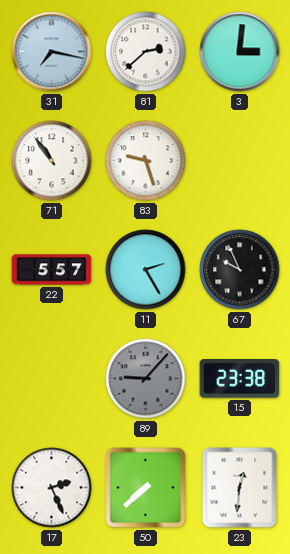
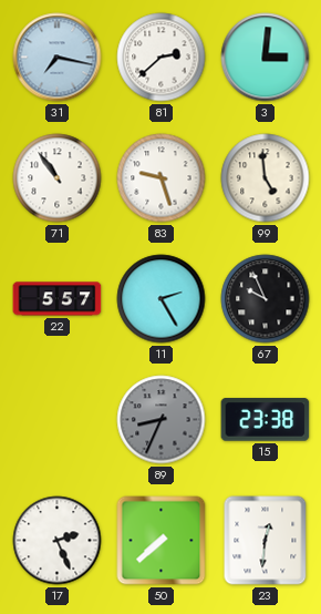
99: none -> 4:59
89: 9:07 -> 8:34
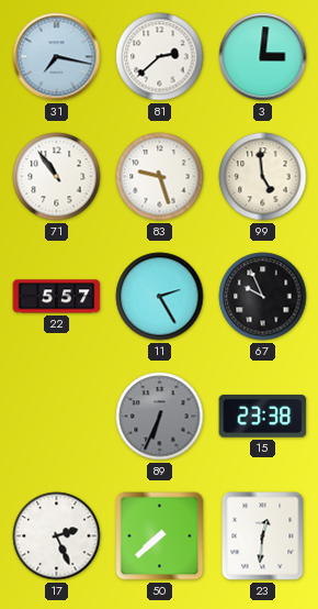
89: 8:34 -> 6:34
